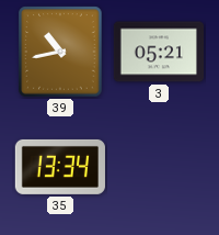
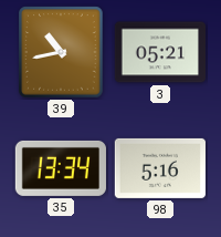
98: none -> 5:16
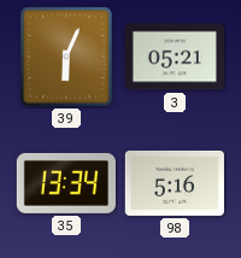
39: 10:43 -> 6:04
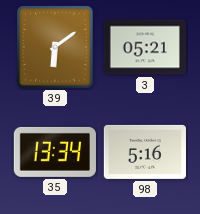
39: 6:04 -> 6:09
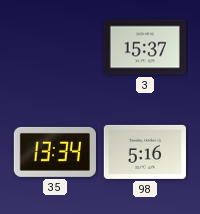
39: 6:09 -> none
3: 05:21 -> 15:37
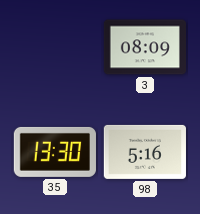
3: 15:37 -> 08:09
35: 13:34 -> 13:30
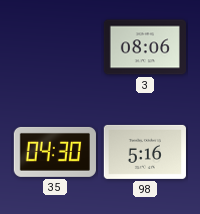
3: 08:09 -> 08:06
35: 13:30 -> 04:30
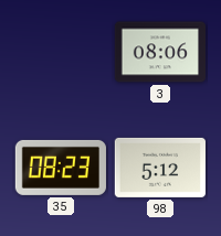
35: 04:30 -> 08:23
98: 5:16 -> 5:12
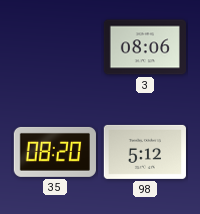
35: 08:23 -> 08:20
